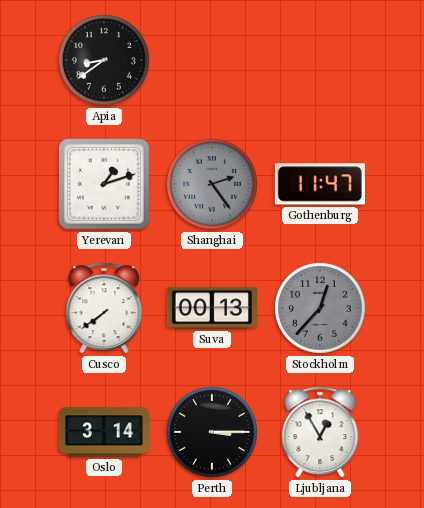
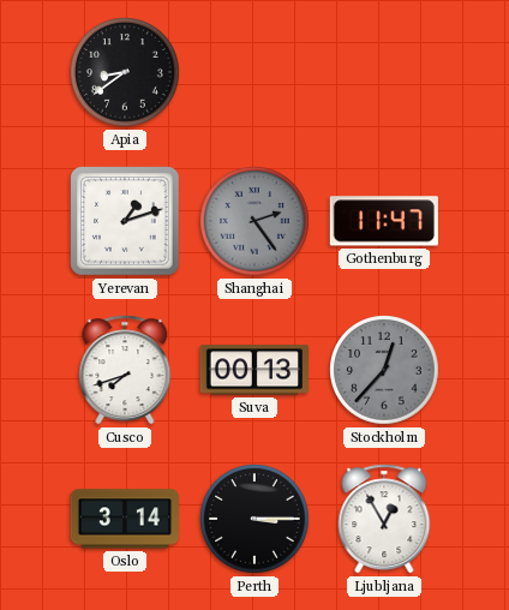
Cusco: 7:39 -> 7:42
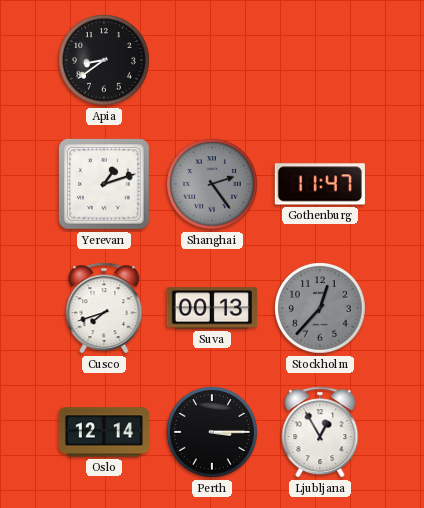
Oslo: 3:14 -> 12:14
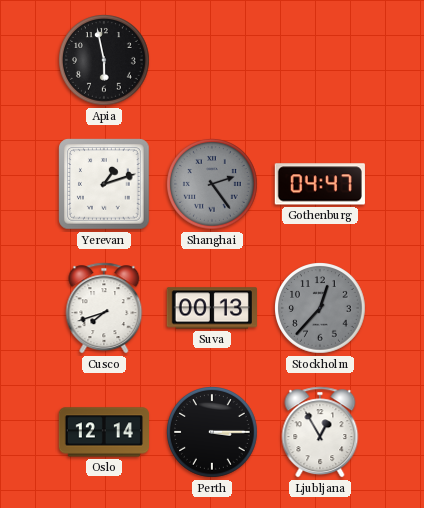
Apia: 8:39 -> 5:58
Gothenburg: 11:47 -> 04:47
